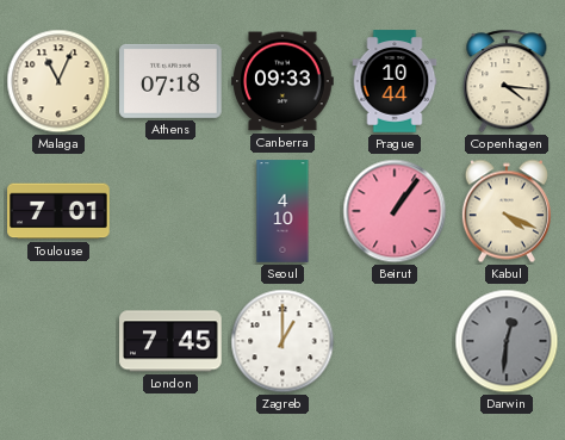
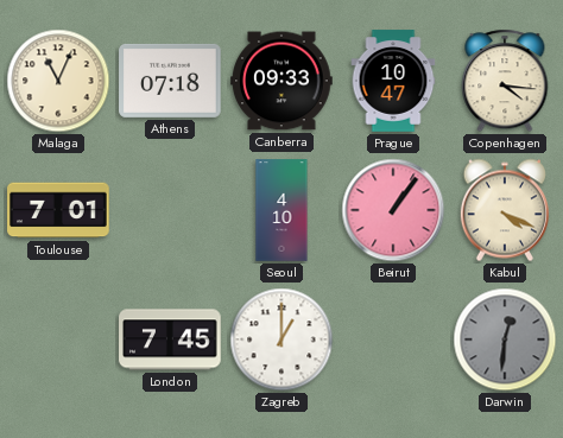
Prague: 10:44 -> 10:47
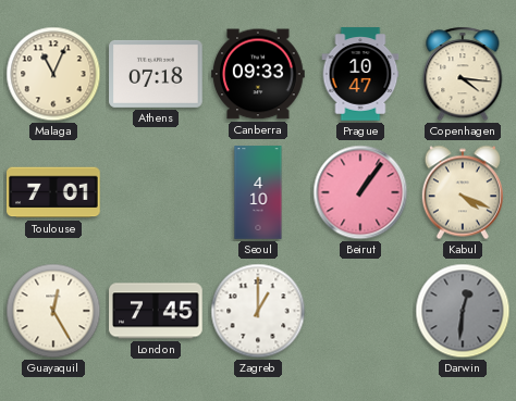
Guayaquil: none -> 12:25
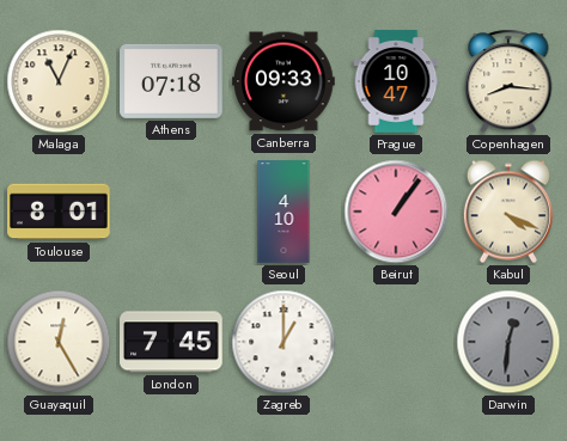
Copenhagen: 4:16 -> 8:16
Toulouse: 7:01 -> 8:01
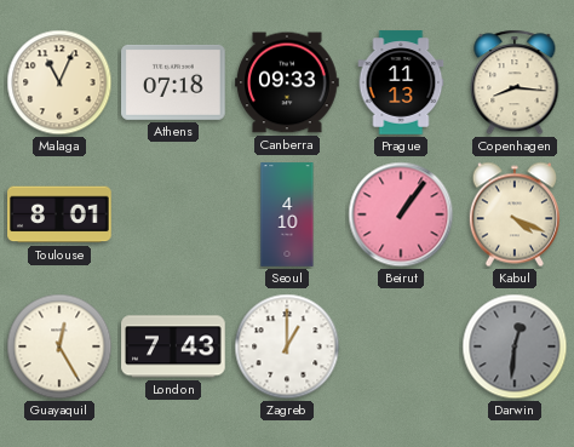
Prague: 10:47 -> 11:13
London: 7:45 -> 7:43
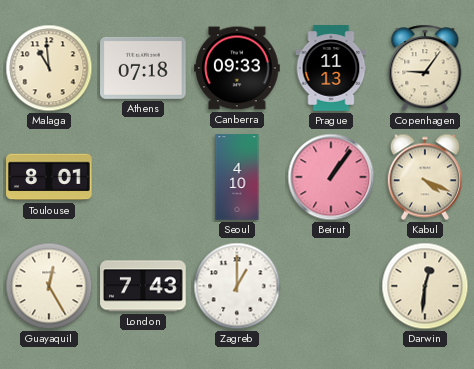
Malaga: 11:04 -> 10:59
Copenhagen: 8:16 -> 9:06
Darwin dial: grey -> cream
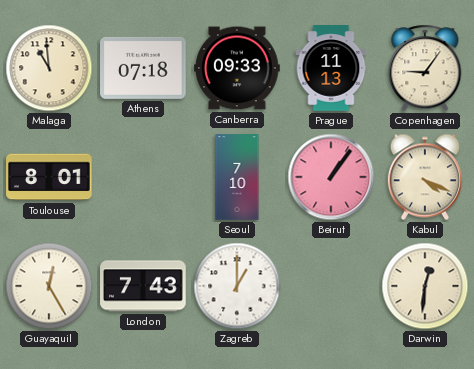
Seoul: 4:10 -> 7:10
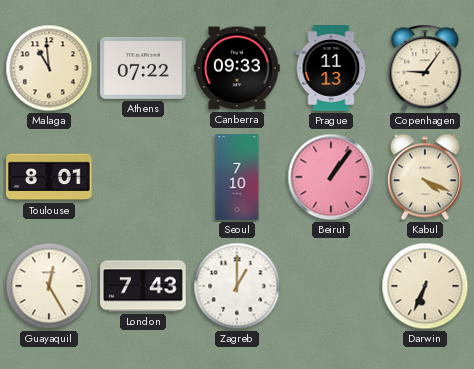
Athens: 07:18 -> 07:22
Darwin: 12:31 -> 6:34
